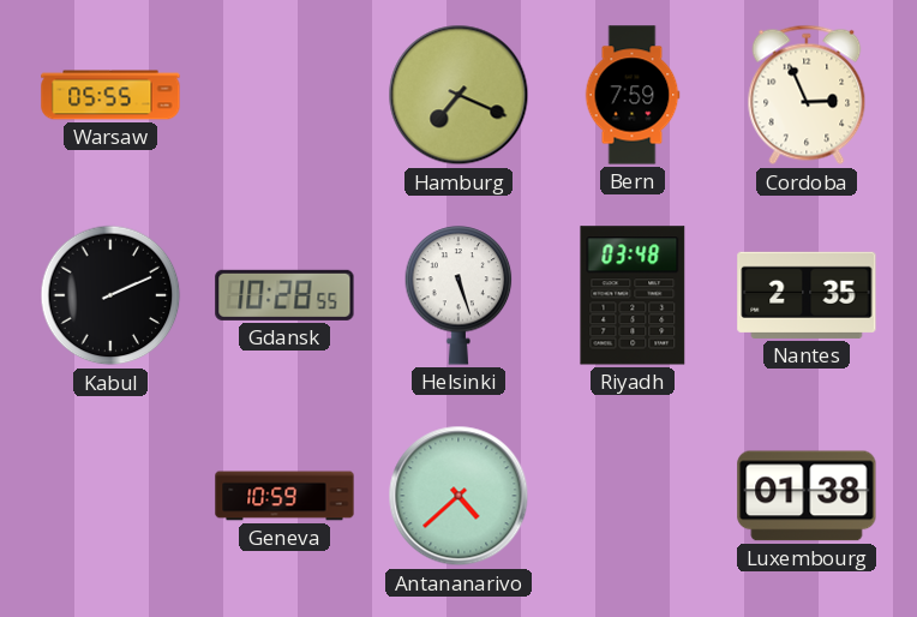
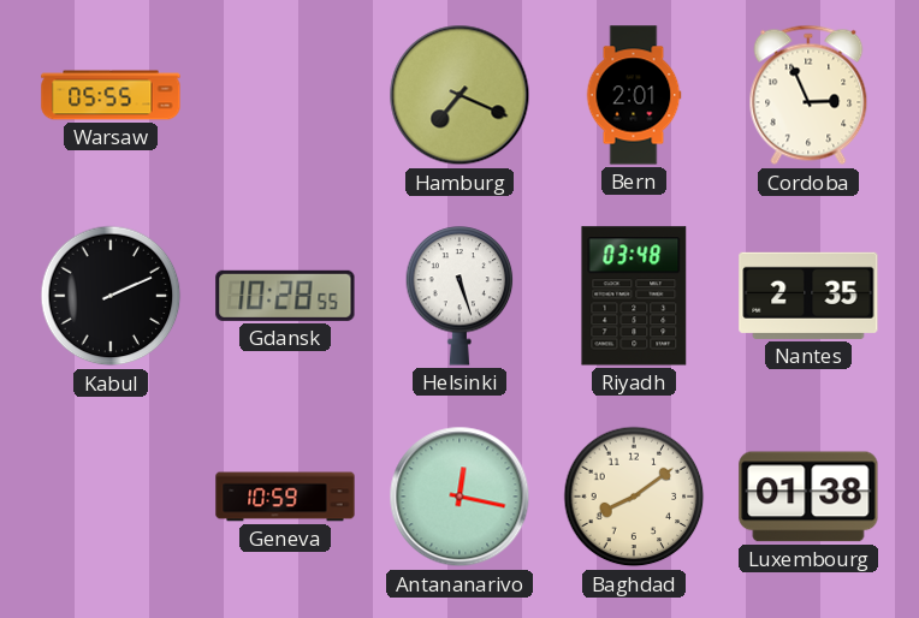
Bern: 7:59 -> 2:01
Antananarivo: 4:38 -> 12:17
Baghdad: none -> 8:09
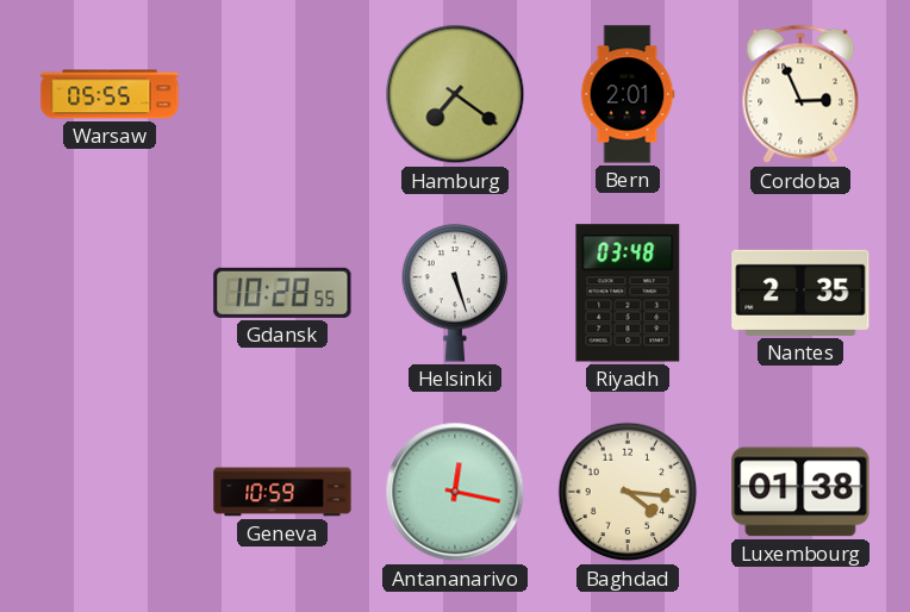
Hamburg: 7:19 -> 7:21
Kabul: 2:11 -> none
Baghdad: 8:09 -> 4:16
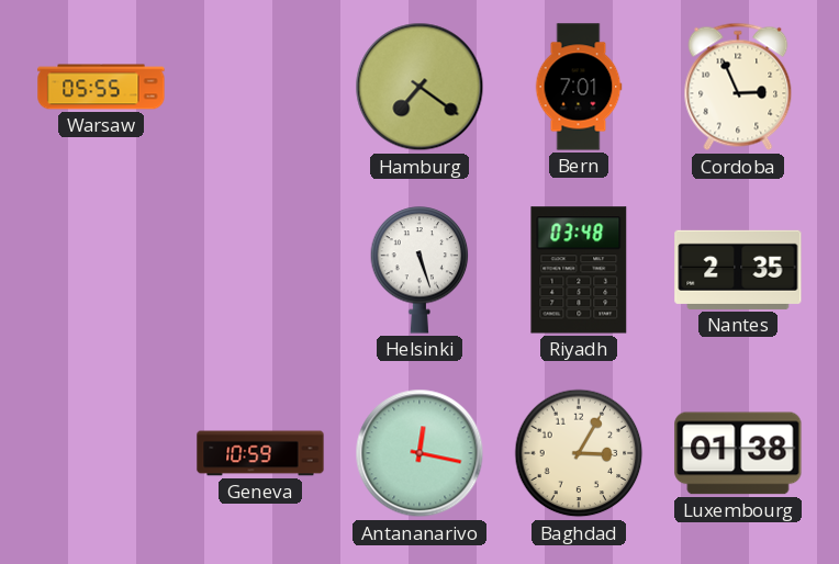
Bern: 2:01 -> 7:01
Gdansk: 10:28 -> none
Baghdad: 4:16 -> 3:05
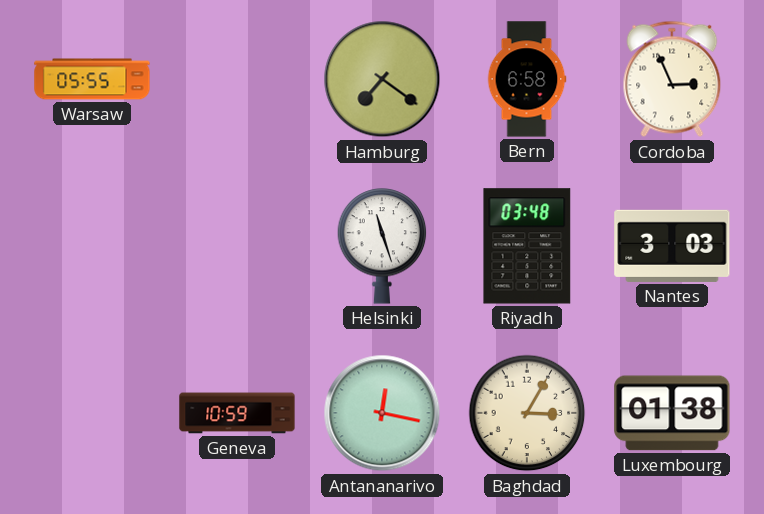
Bern: 7:01 -> 6:58
Helsinki: 5:27 -> 11:27
Nantes: 2:35 -> 3:03
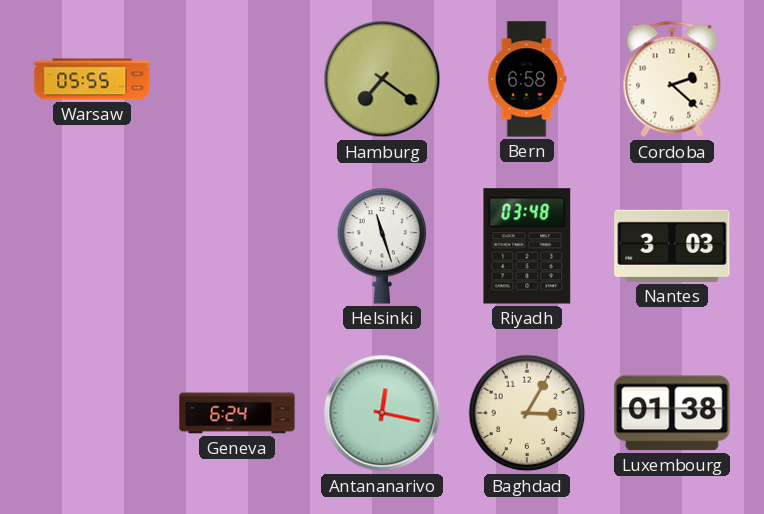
Cordoba: 2:56 -> 2:22
Geneva: 10:59 -> 6:24
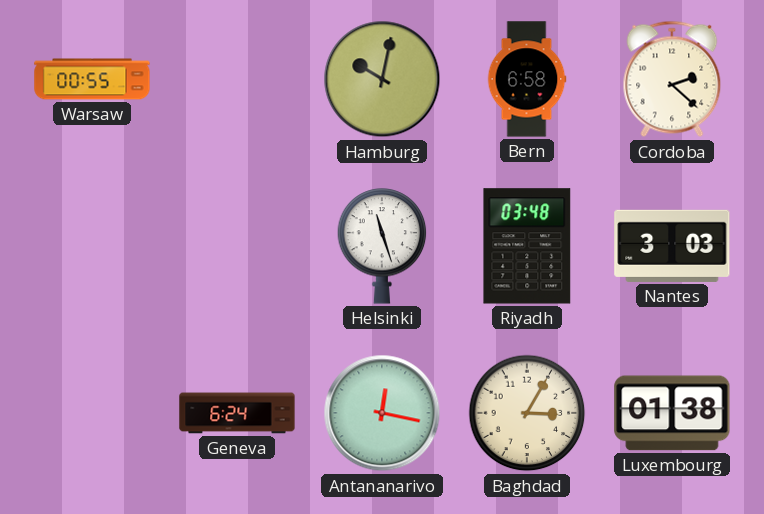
Warsaw: 05:55 -> 00:55
Hamburg: 7:21 -> 10:02
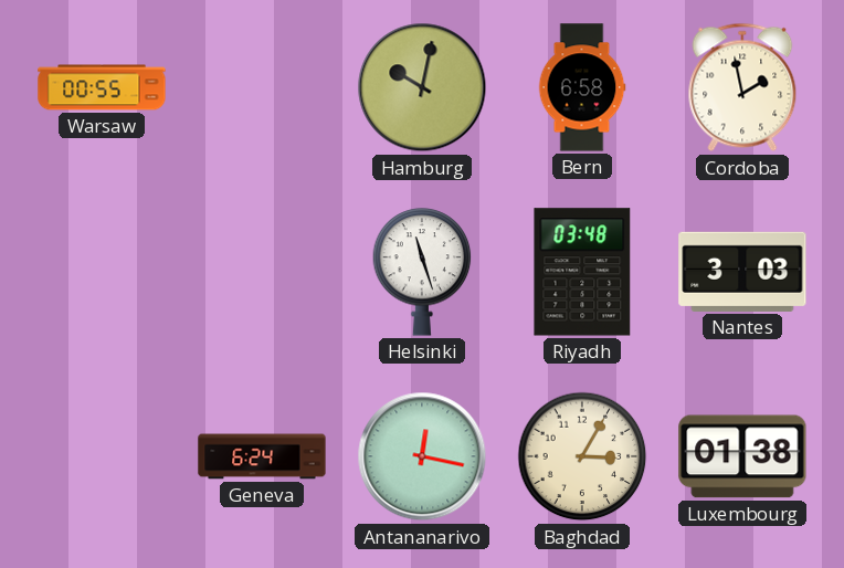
Cordoba: 2:22 -> 1:58
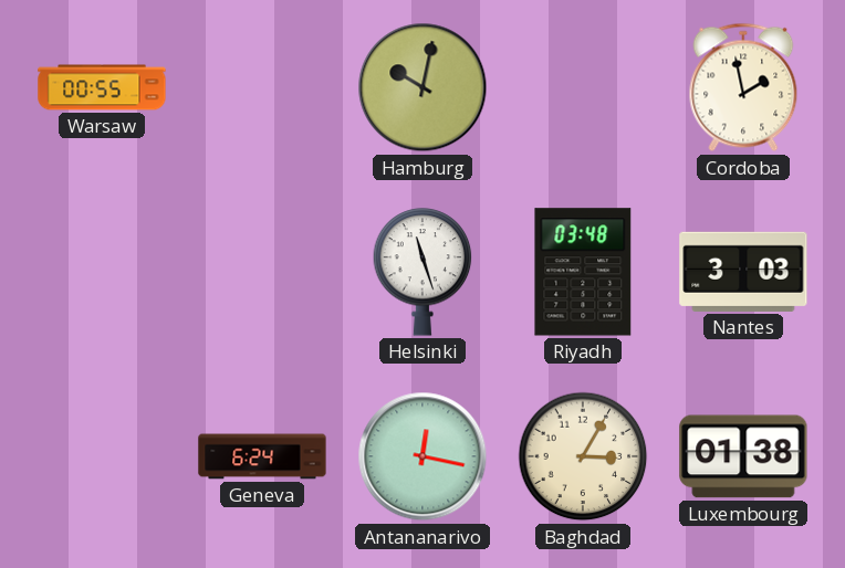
Bern: 6:58 -> none
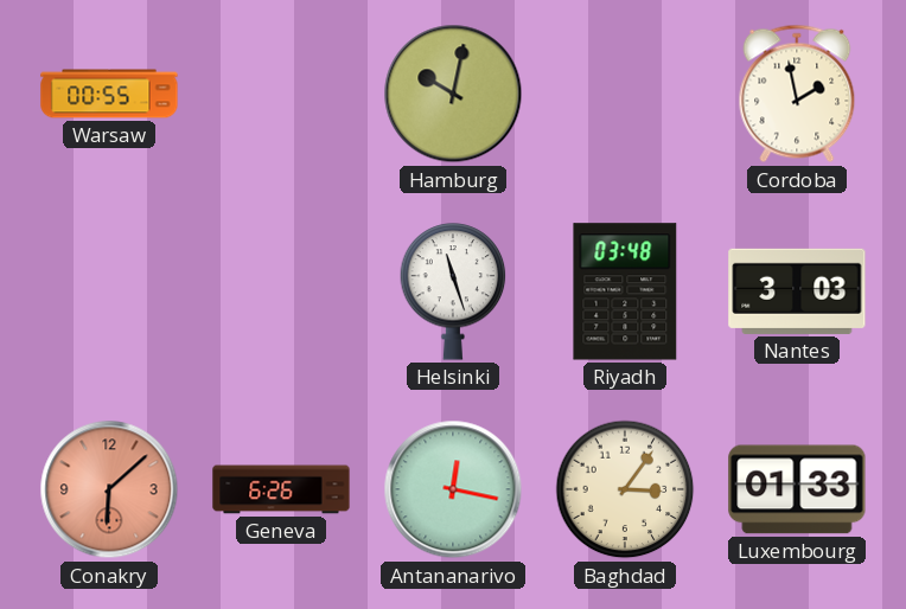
Conakry: none -> 6:08
Geneva: 6:24 -> 6:26
Baghdad: 3:05 -> 3:06
Luxembourg: 01:38 -> 01:33
